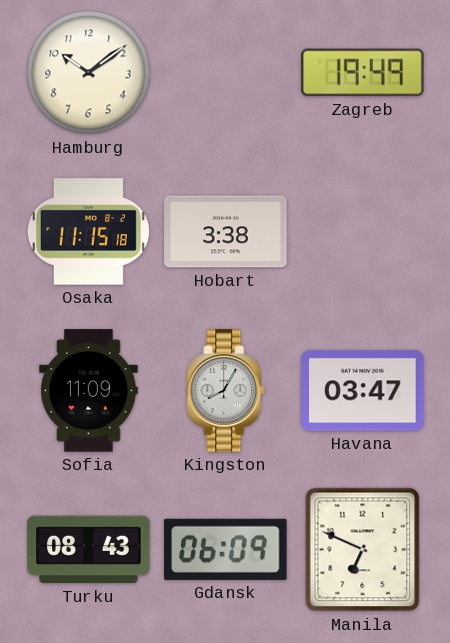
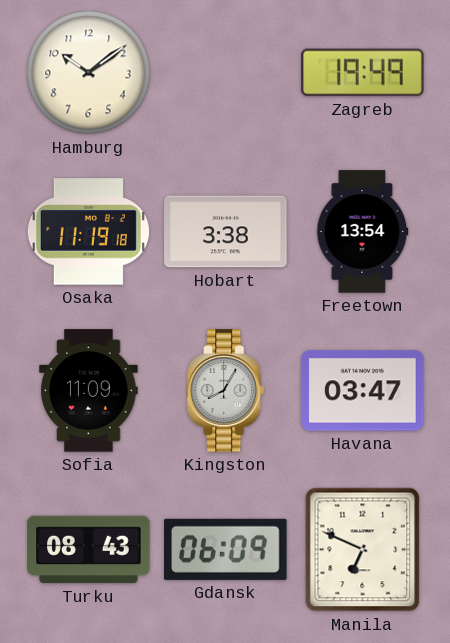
Osaka: 11:15 -> 11:19
Freetown: none -> 13:54
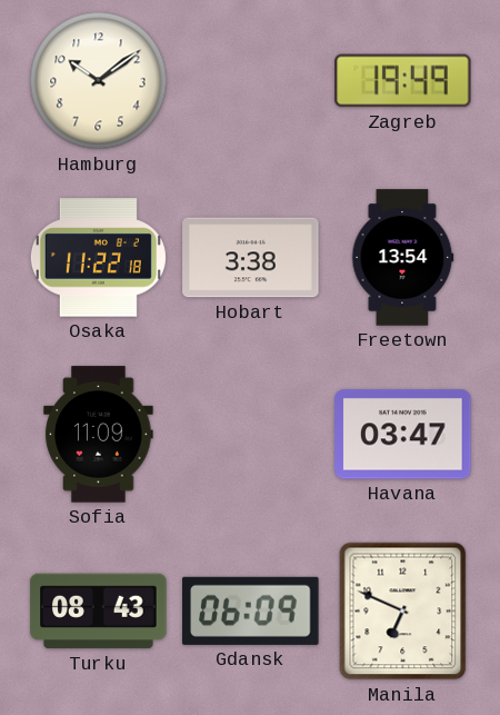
Osaka: 11:19 -> 11:22
Kingston: 8:05 -> none
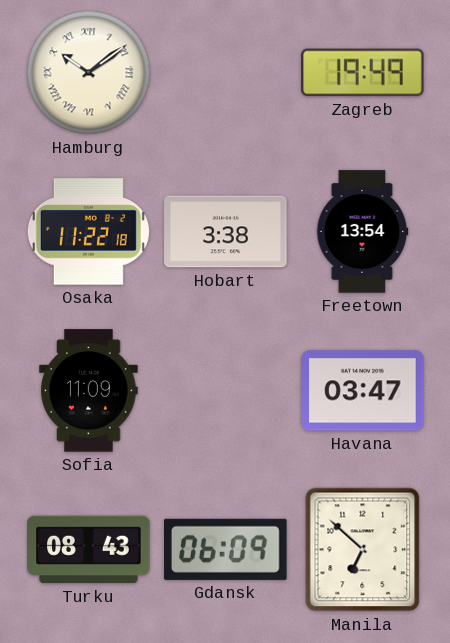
Hamburg numerals: Arabic -> Roman
Manila: 6:49 -> 6:52
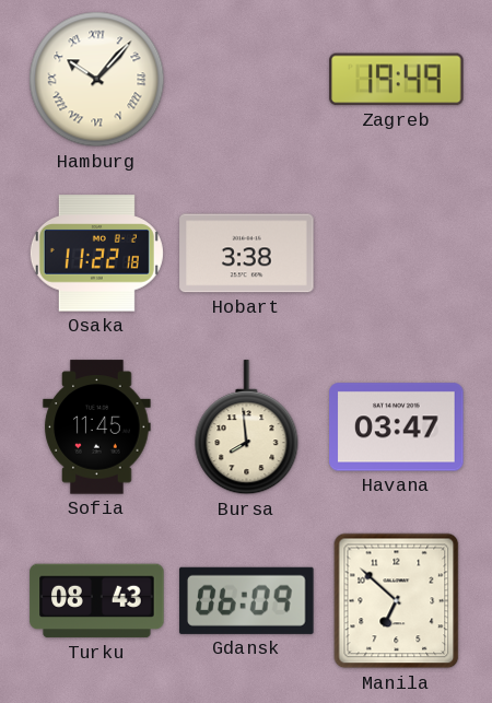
Hamburg: 10:09 -> 10:07
Freetown: 13:54 -> none
Sofia: 11:09 -> 11:45
Bursa: none -> 7:59
